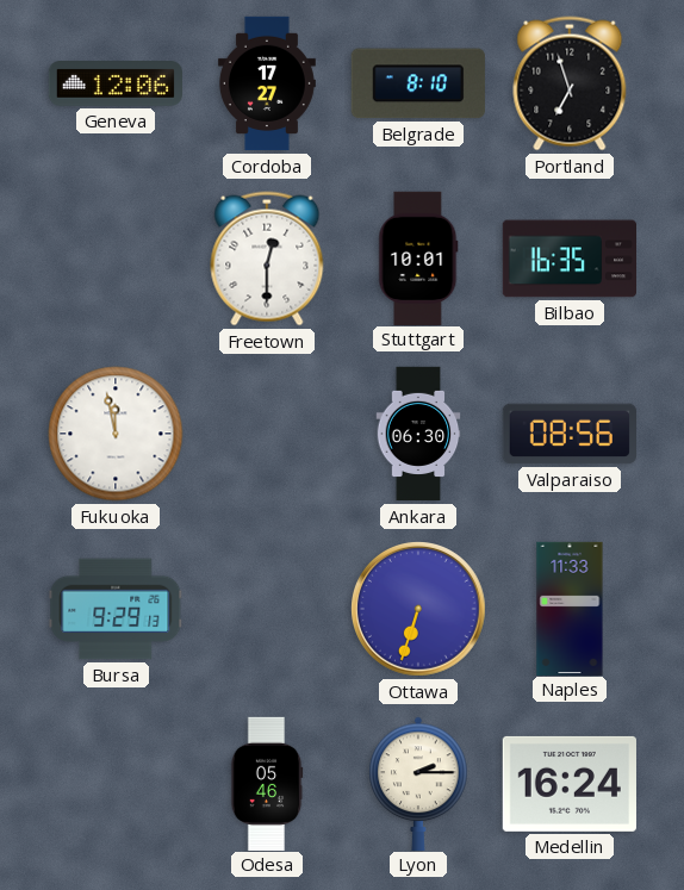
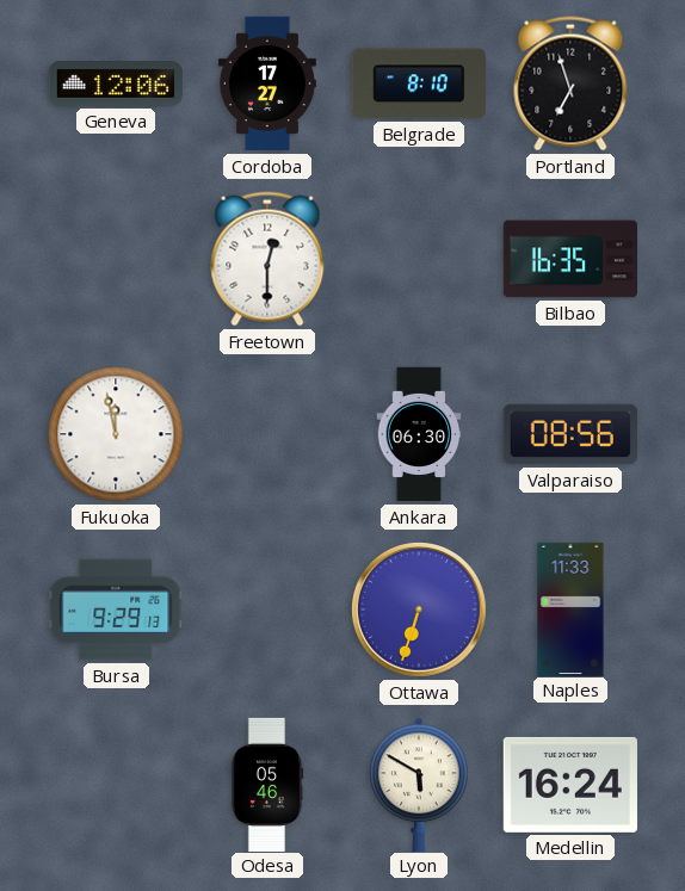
Stuttgart: 10:01 -> none
Lyon: 2:15 -> 5:50
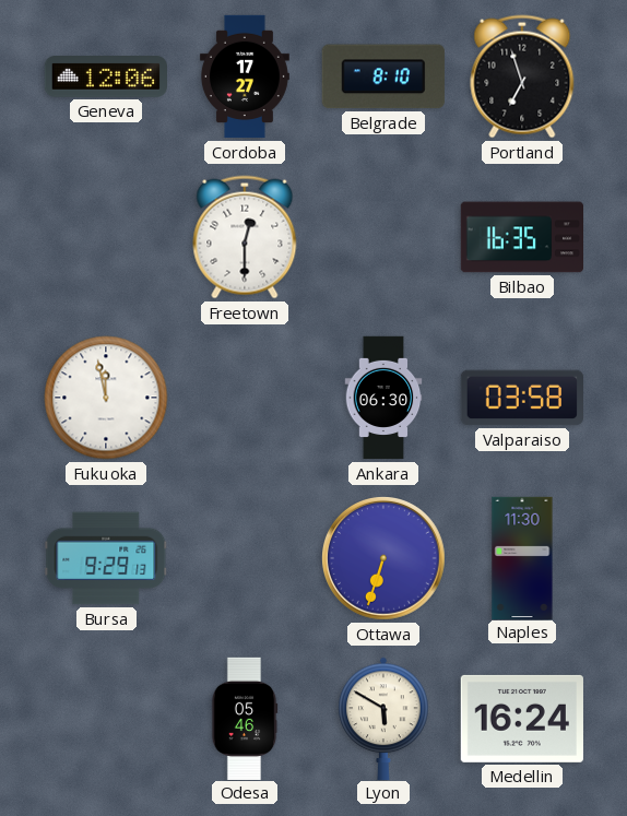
Valparaiso: 08:56 -> 03:58
Naples: 11:33 -> 11:30
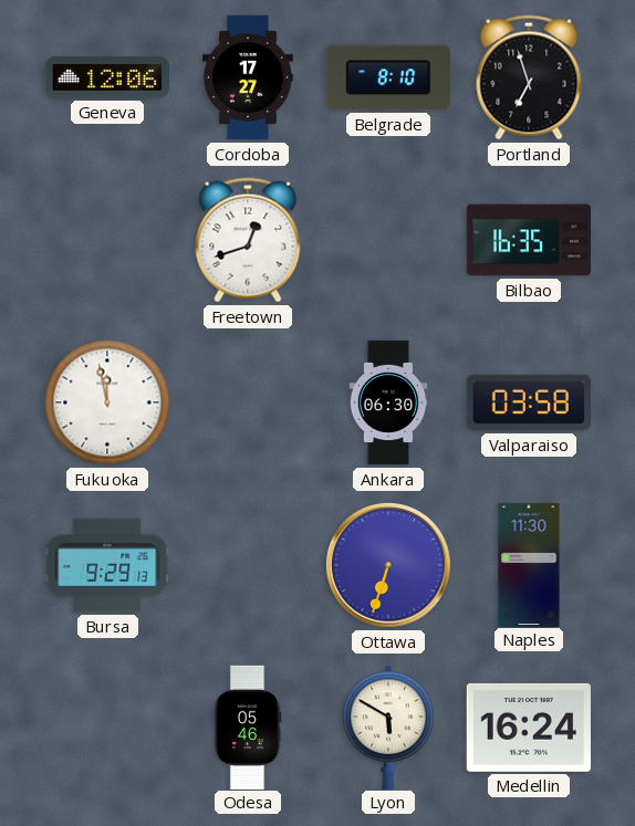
Freetown: 12:30 -> 12:42
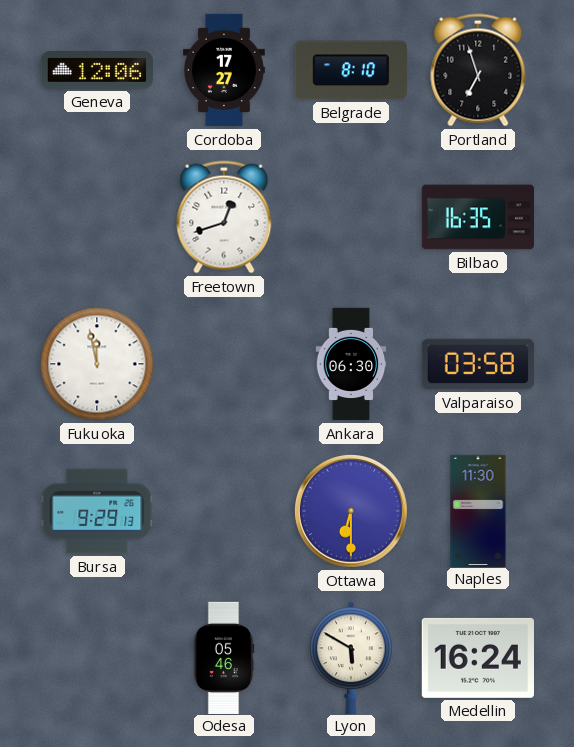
Ottawa: 6:33 -> 6:30
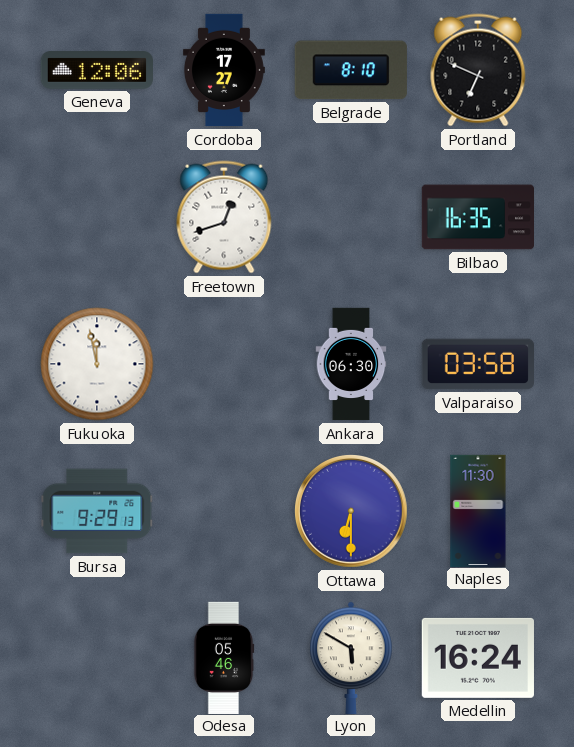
Portland: 6:57 -> 6:49
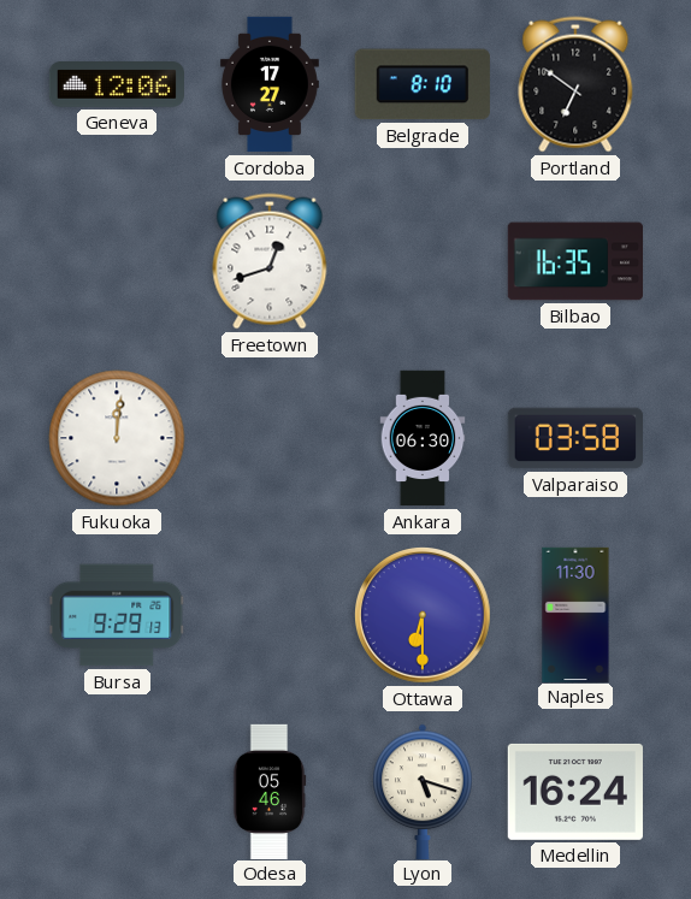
Portland: 6:49 -> 6:51
Fukuoka: 11:58 -> 12:01
Lyon: 5:50 -> 5:18
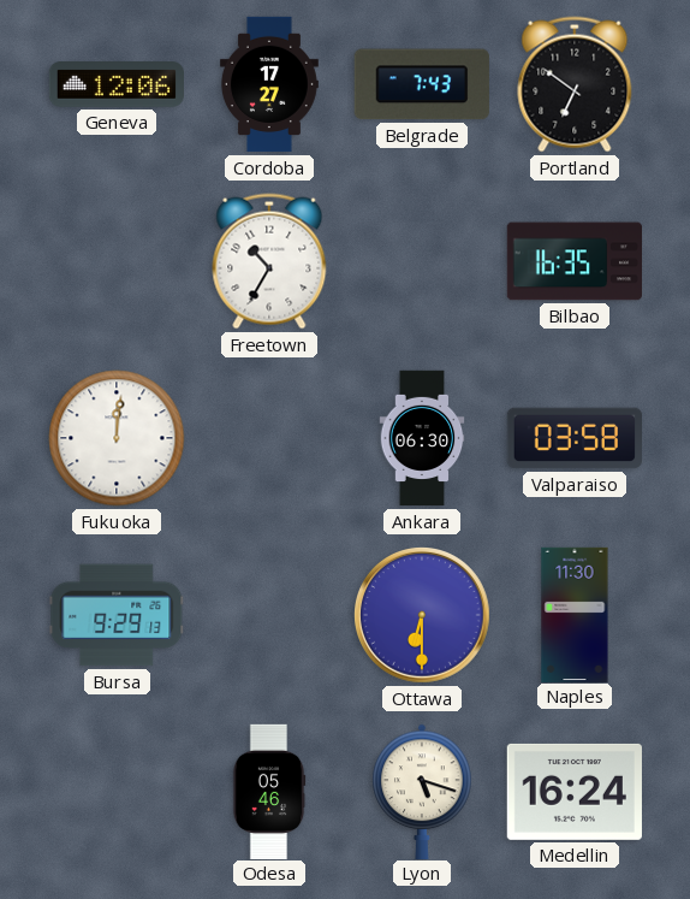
Belgrade: 8:10 -> 7:43
Freetown: 12:42 -> 10:35
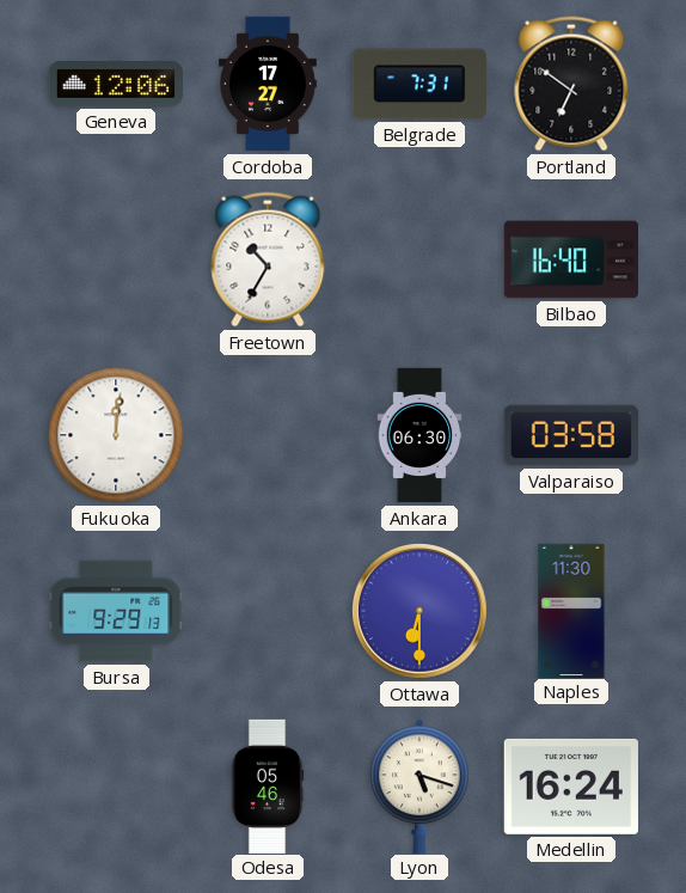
Belgrade: 7:43 -> 7:31
Bilbao: 16:35 -> 16:40
